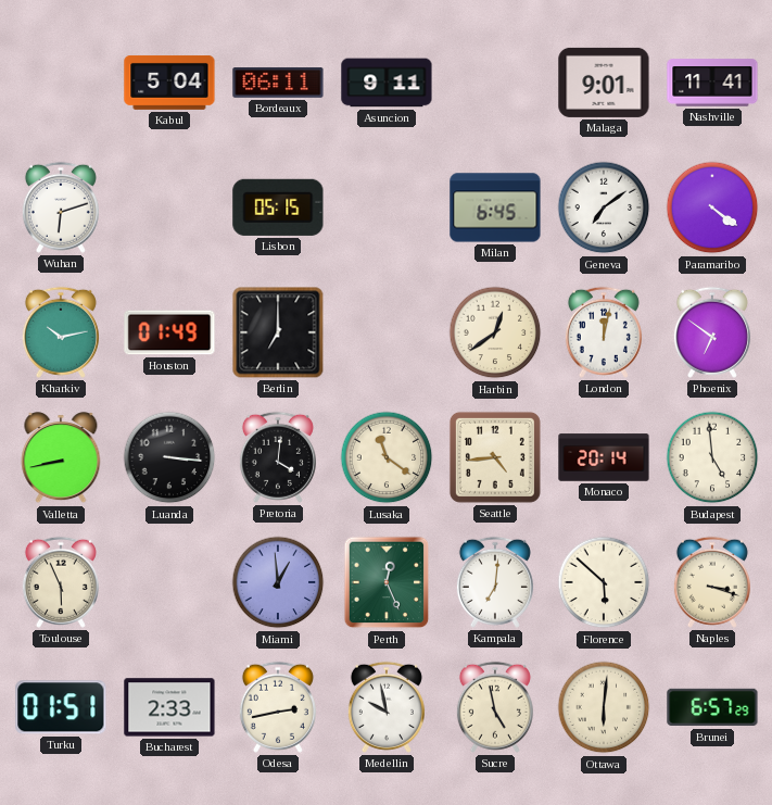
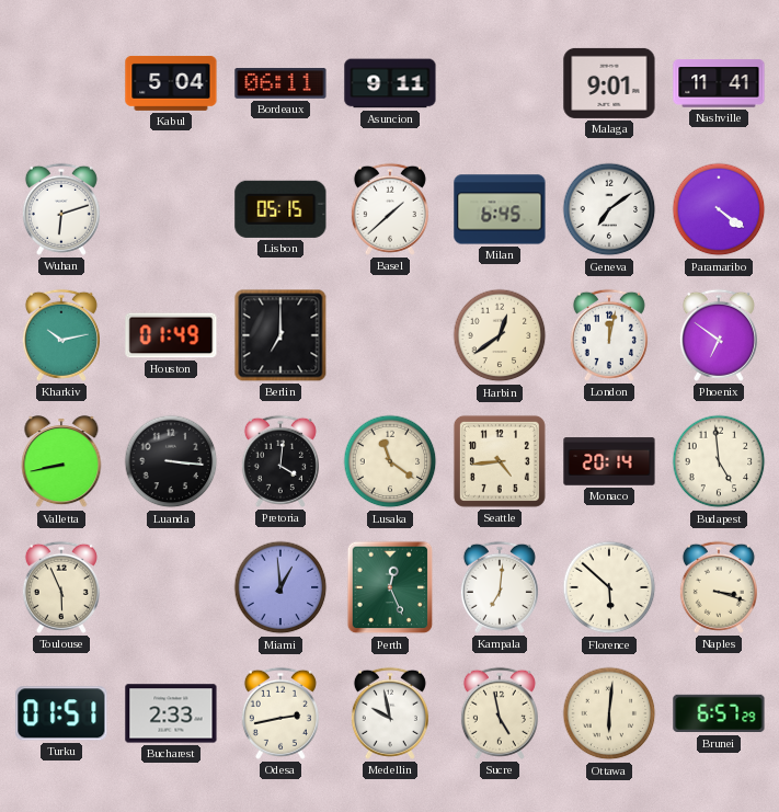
Basel: none -> 1:38
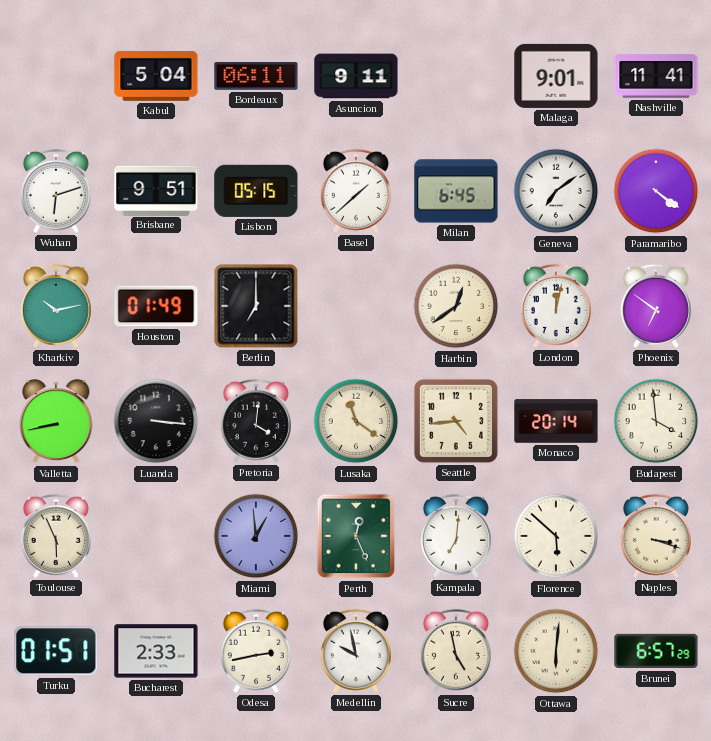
Brisbane: none -> 9:51
Budapest: 4:59 -> 3:59
